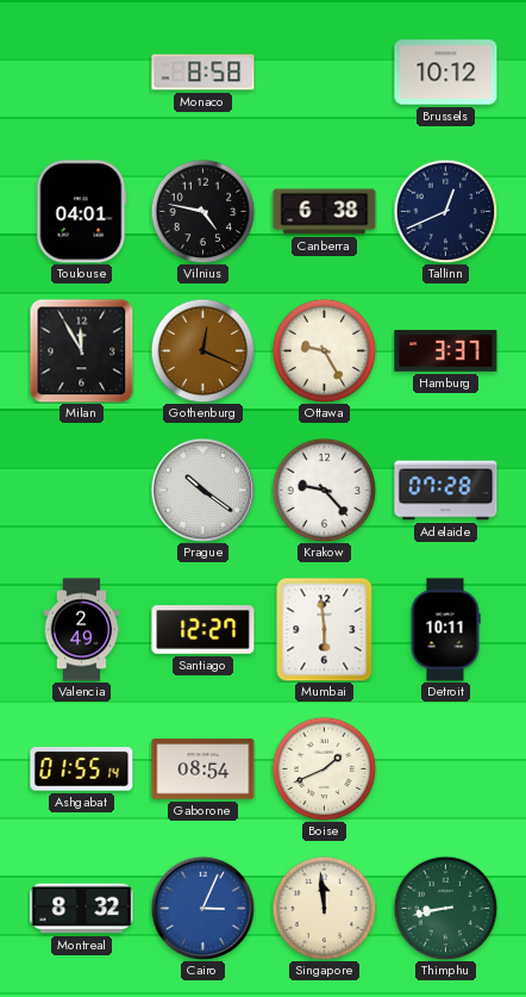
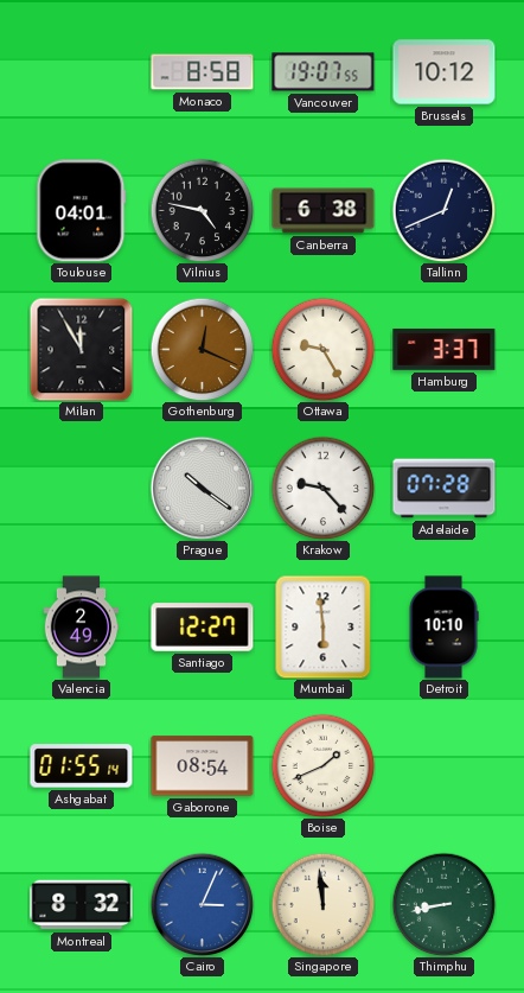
Vancouver: none -> 19:07
Detroit: 10:11 -> 10:10
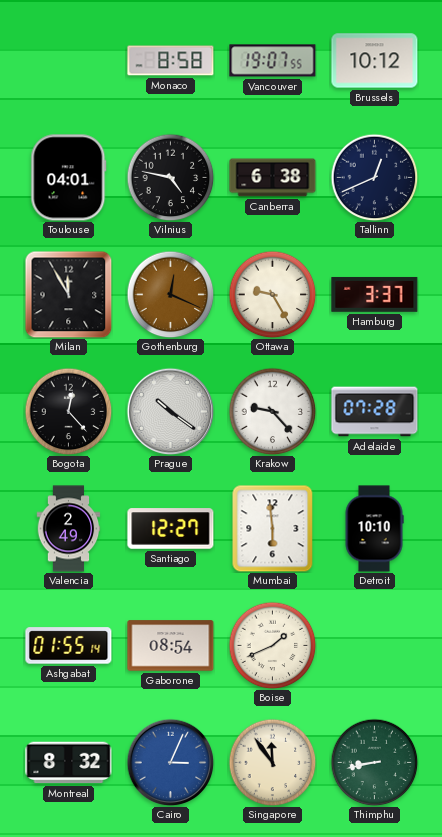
Bogota: none -> 12:23
Singapore: 11:59 -> 11:54
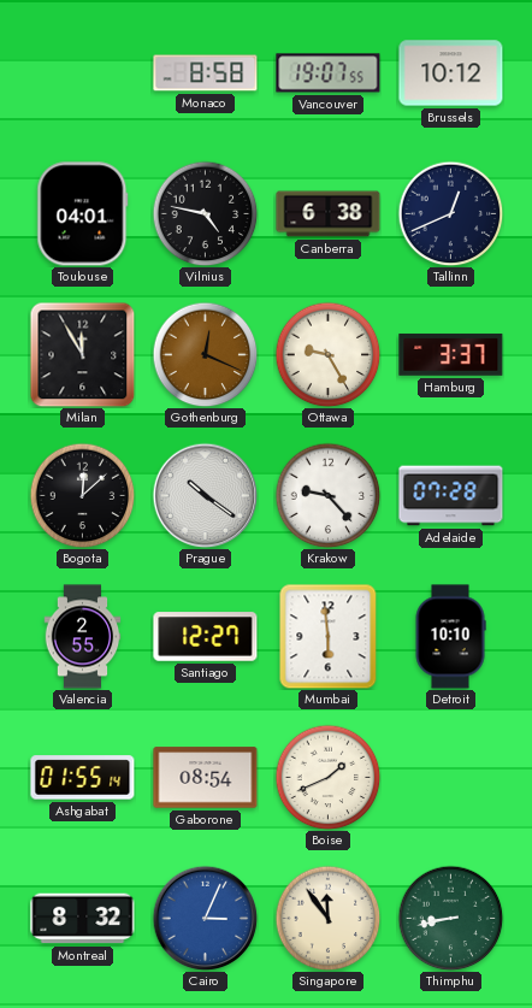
Bogota: 12:23 -> 12:08
Valencia: 2:49 -> 2:55
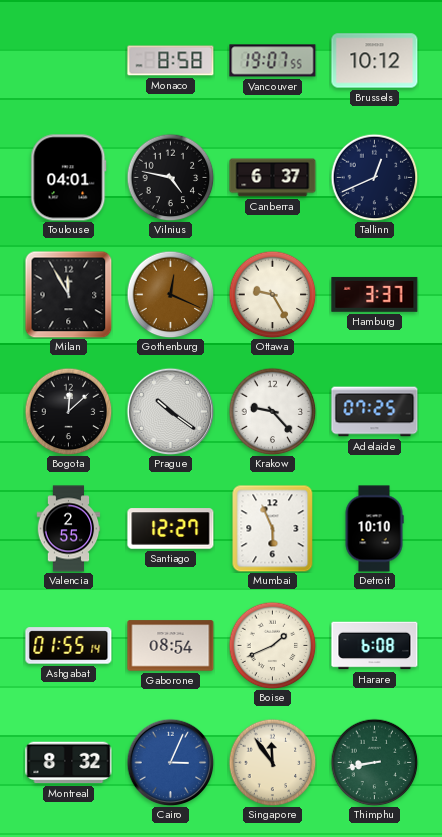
Canberra: 6:38 -> 6:37
Adelaide: 07:28 -> 07:25
Mumbai: 5:59 -> 5:56
Harare: none -> 6:08
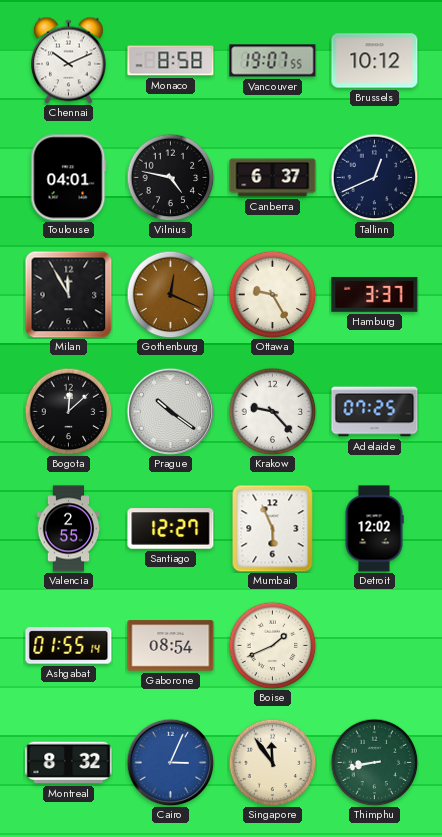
Chennai: none -> 10:11
Detroit: 10:10 -> 12:02
Harare: 6:08 -> none
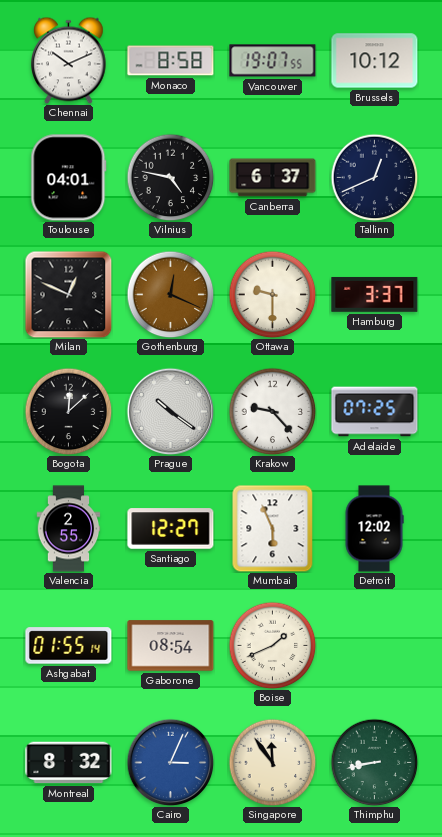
Milan: 11:55 -> 12:49
Ottawa: 9:25 -> 9:30
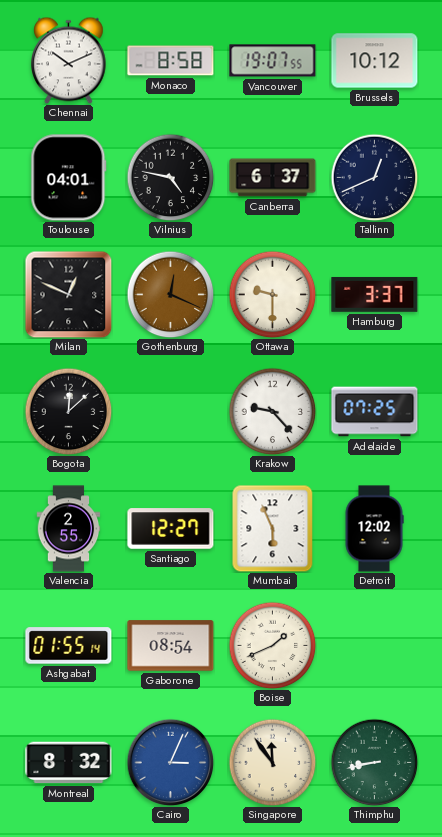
Prague: 10:21 -> none
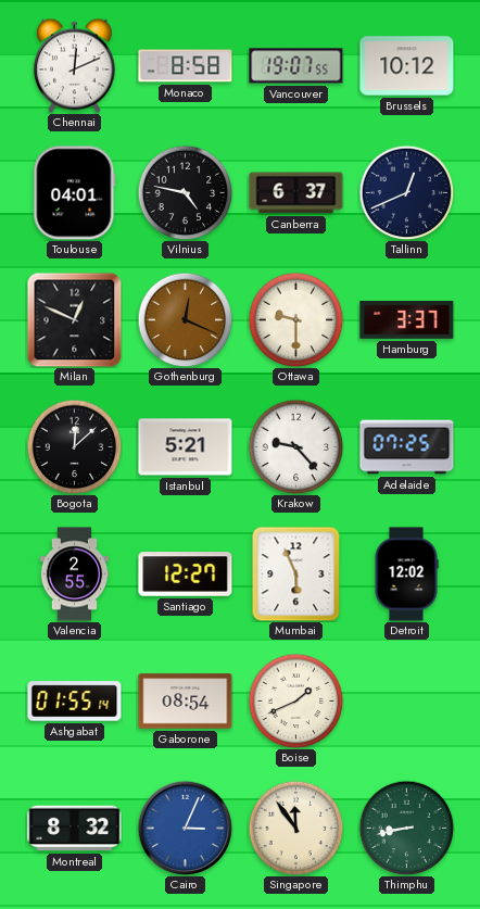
Chennai: 10:11 -> 12:11
Istanbul: none -> 5:21
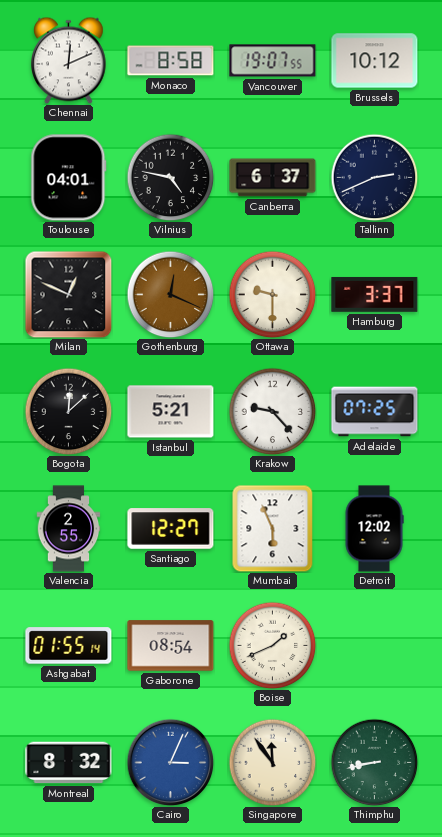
Tallinn: 12:41 -> 2:41
